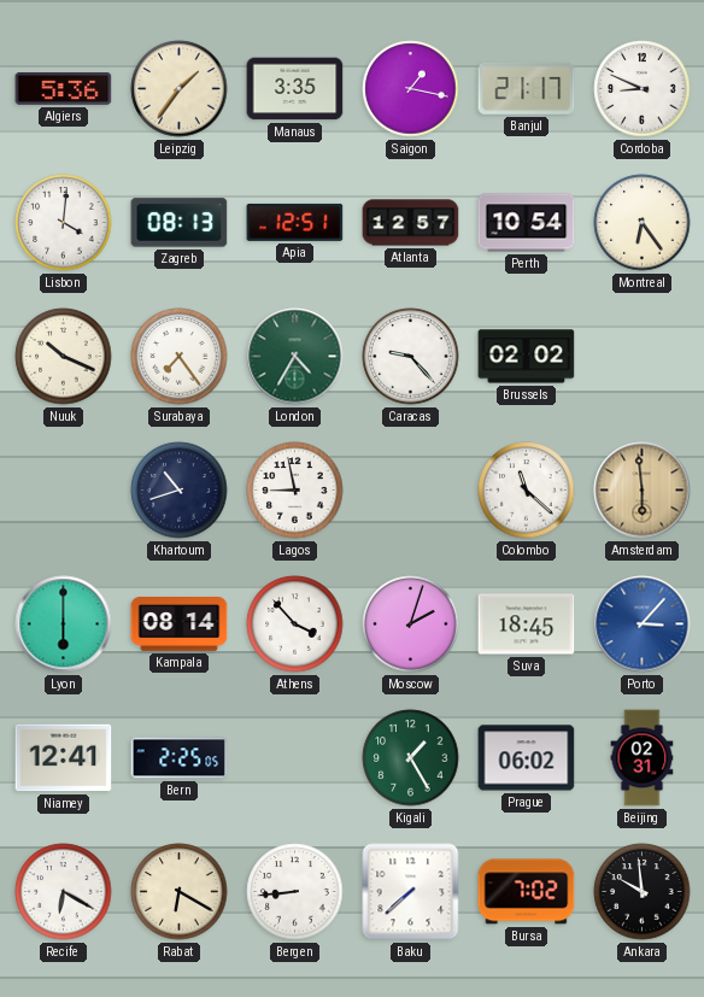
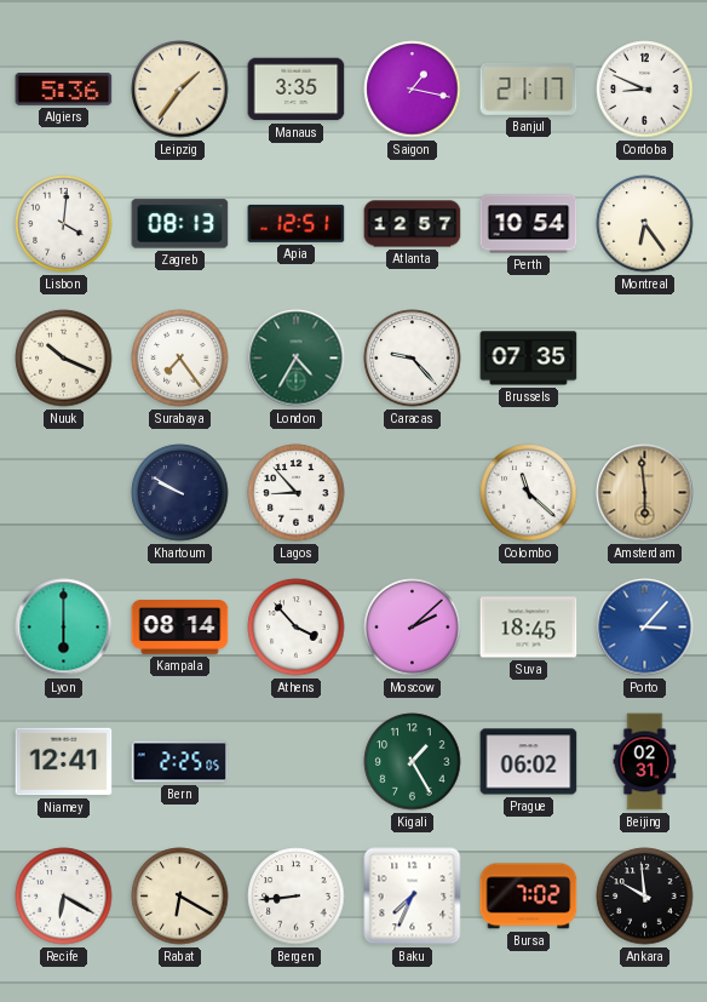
Brussels: 02:02 -> 07:35
Khartoum: 10:42 -> 9:50
Lagos: 8:58 -> 8:53
Moscow: 2:03 -> 2:08
Baku: 7:38 -> 7:34
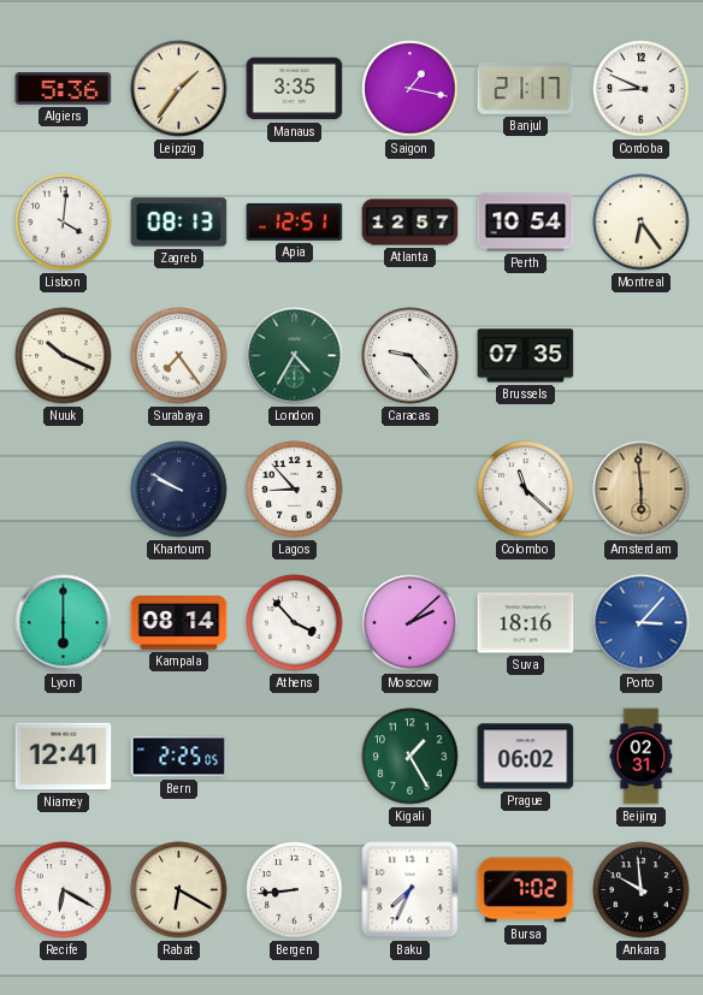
Suva: 18:45 -> 18:16
